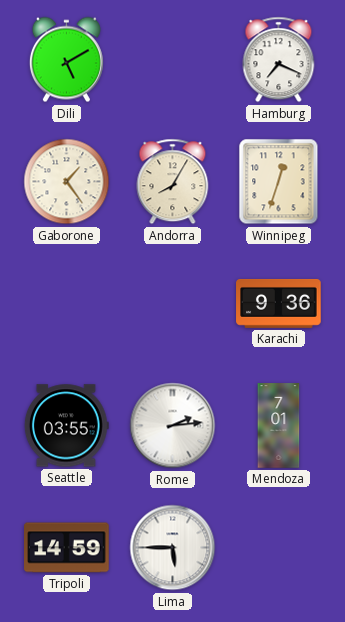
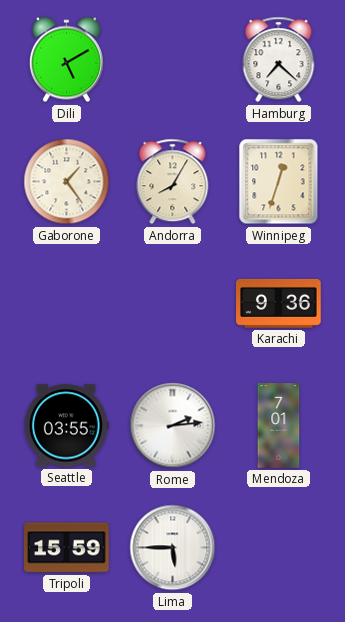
Hamburg: 7:19 -> 7:22
Tripoli: 14:59 -> 15:59
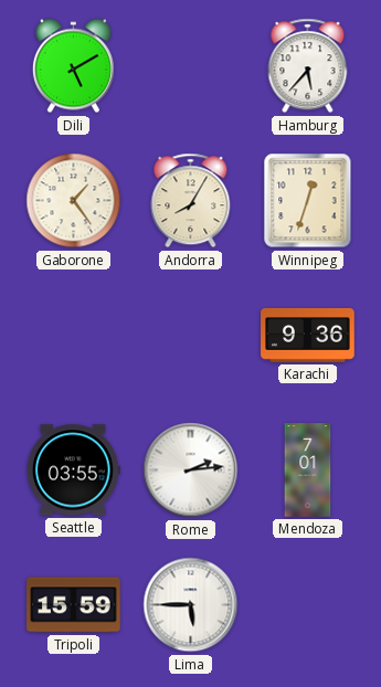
Hamburg: 7:22 -> 5:37
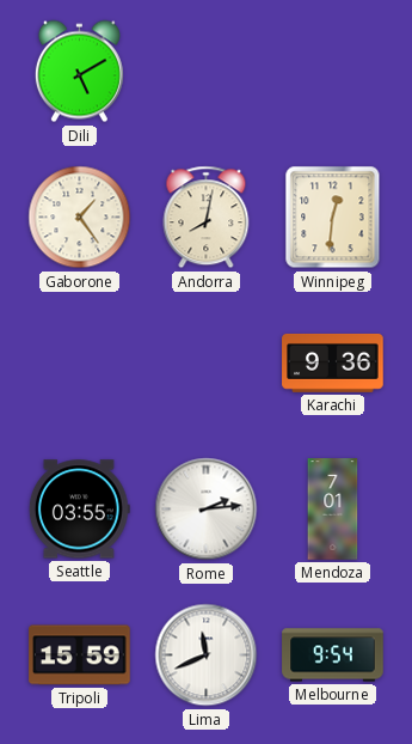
Hamburg: 5:37 -> none
Andorra: 8:05 -> 8:02
Winnipeg: 12:33 -> 12:31
Lima: 5:45 -> 11:41
Melbourne: none -> 9:54
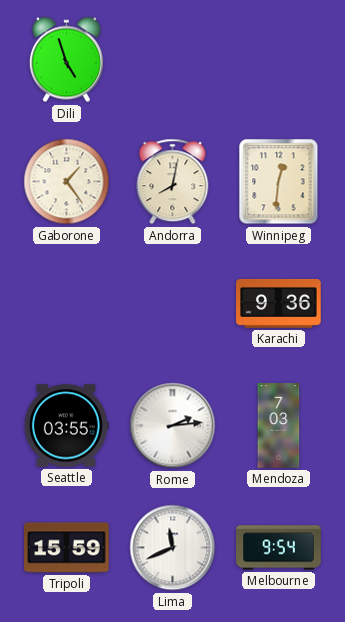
Dili: 5:10 -> 4:57
Mendoza: 7:01 -> 7:03
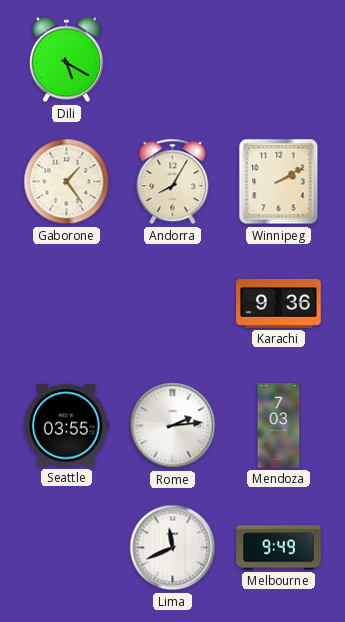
Dili: 4:57 -> 5:20
Andorra: 8:02 -> 8:05
Winnipeg: 12:31 -> 2:10
Tripoli: 15:59 -> none
Melbourne: 9:54 -> 9:49
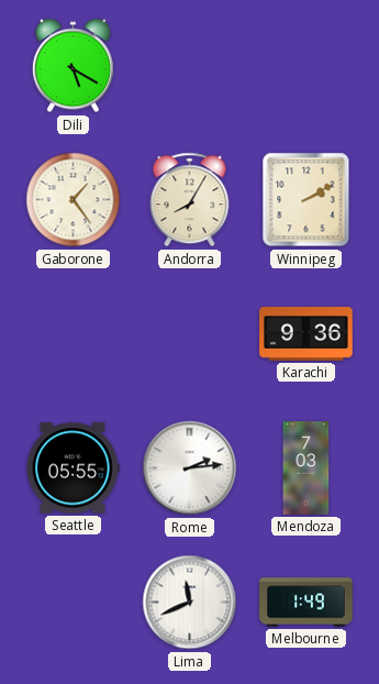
Seattle: 03:55 -> 05:55
Melbourne: 9:49 -> 1:49
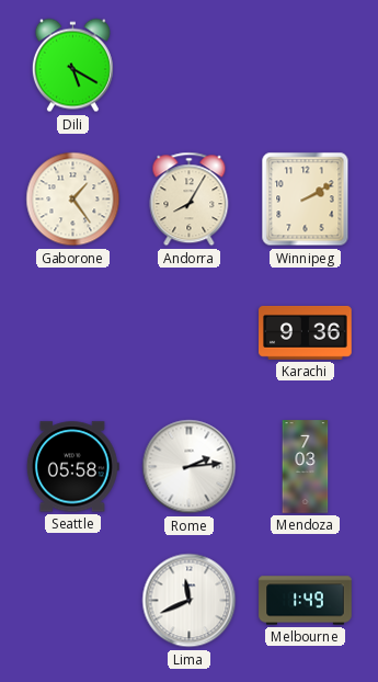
Seattle: 05:55 -> 05:58
